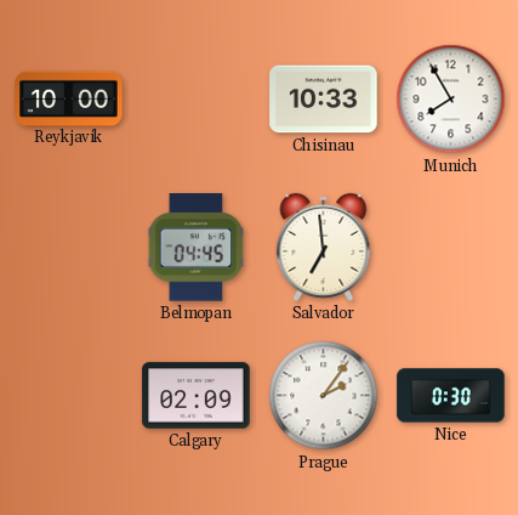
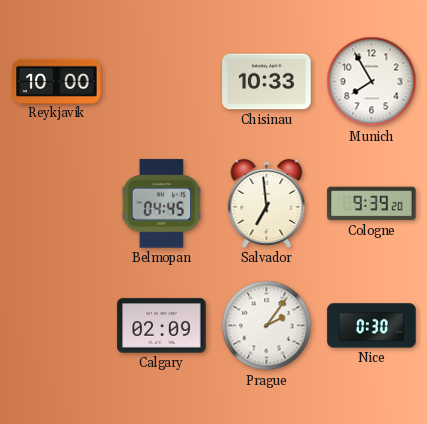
Cologne: none -> 9:39
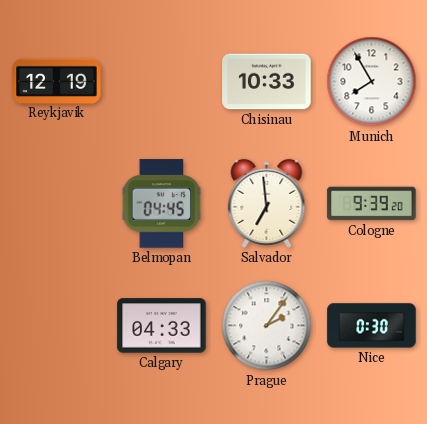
Reykjavik: 10:00 -> 12:19
Calgary: 02:09 -> 04:33
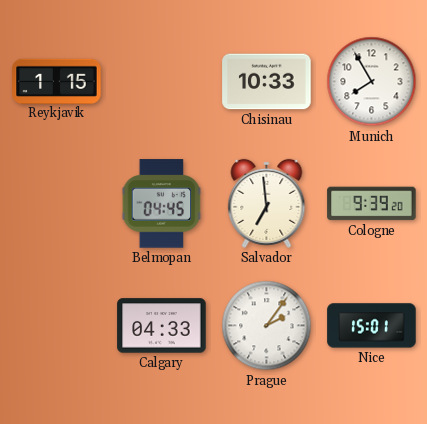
Reykjavik: 12:19 -> 1:15
Nice: 0:30 -> 15:01
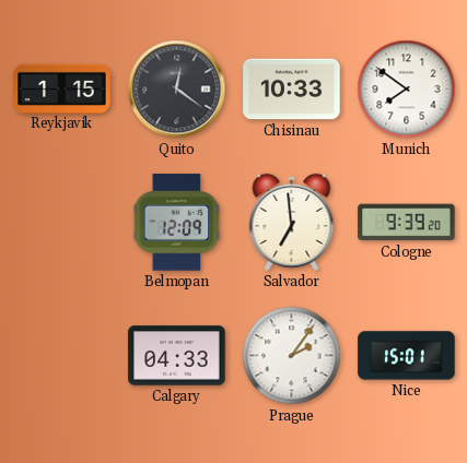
Quito: none -> 12:21
Munich: 7:55 -> 7:51
Belmopan: 04:45 -> 12:09
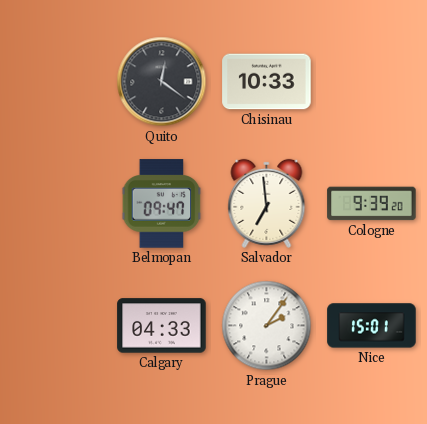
Reykjavik: 1:15 -> none
Munich: 7:51 -> none
Belmopan: 12:09 -> 09:47
